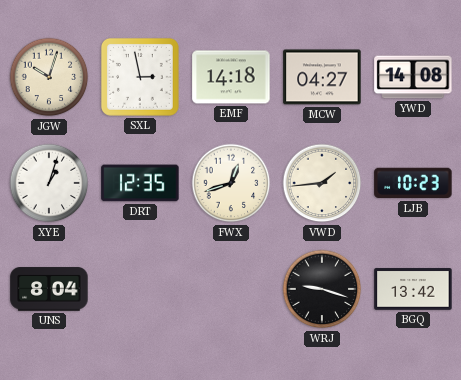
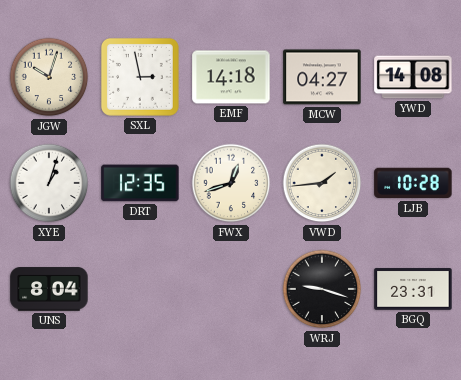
LJB: 10:23 -> 10:28
BGQ: 13:42 -> 23:31
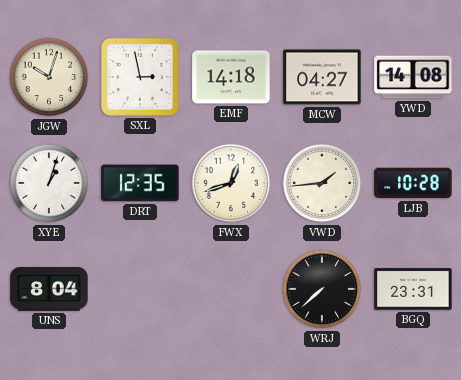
WRJ: 9:18 -> 7:38
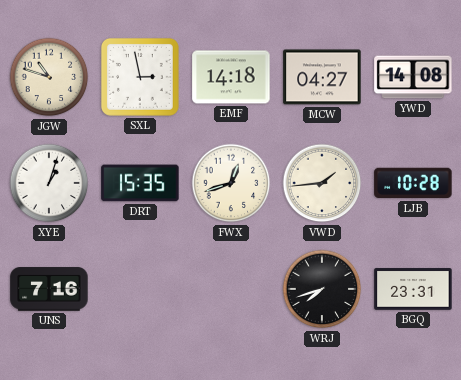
JGW: 10:03 -> 10:48
DRT: 12:35 -> 15:35
UNS: 8:04 -> 7:16
WRJ: 7:38 -> 7:42
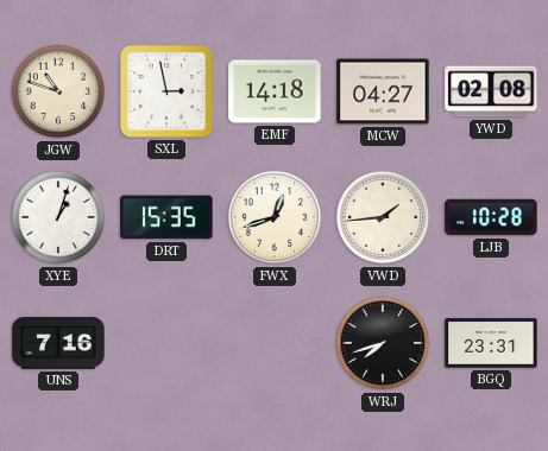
YWD: 14:08 -> 02:08
